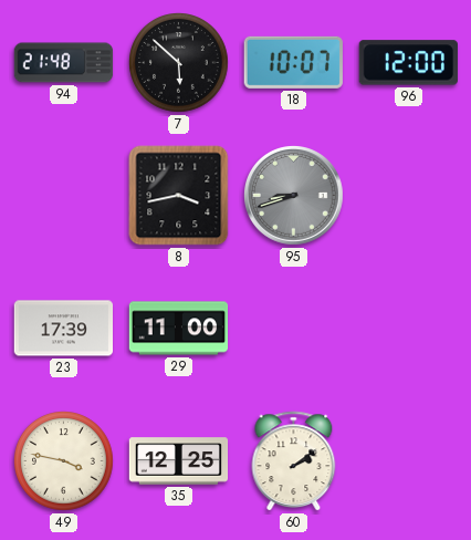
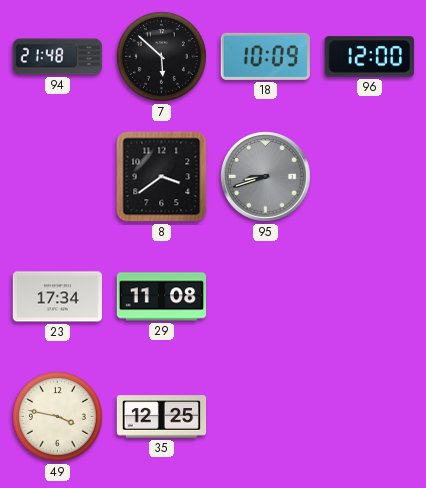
18: 10:07 -> 10:09
8: 3:43 -> 3:39
23: 17:39 -> 17:34
29: 11:00 -> 11:08
60: 2:09 -> none
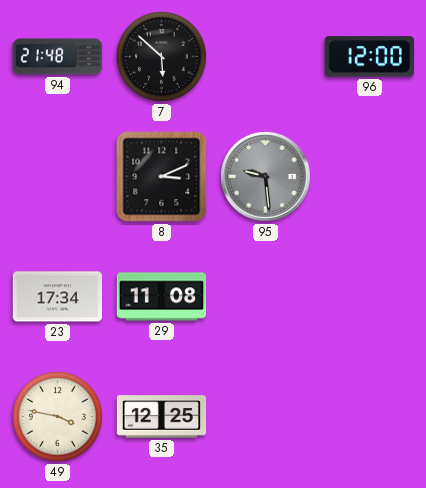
18: 10:09 -> none
8: 3:39 -> 3:11
95: 8:42 -> 9:29
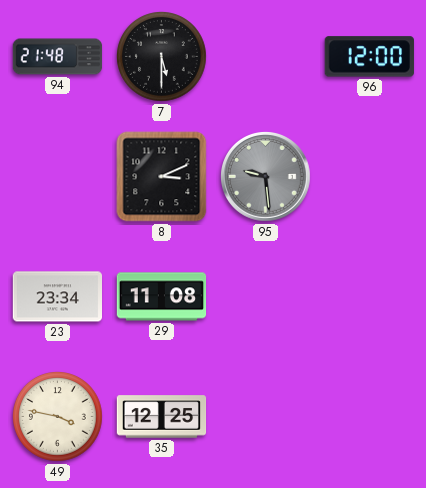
7: 5:52 -> 5:30
23: 17:34 -> 23:34
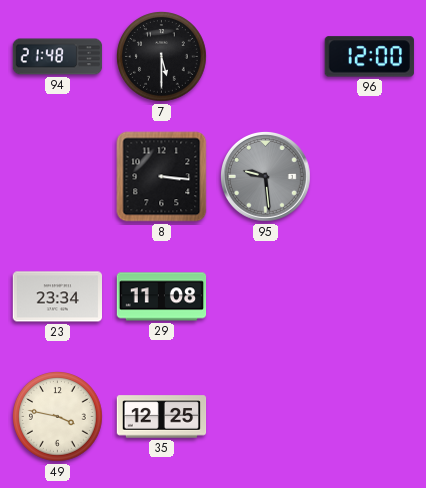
8: 3:11 -> 3:16
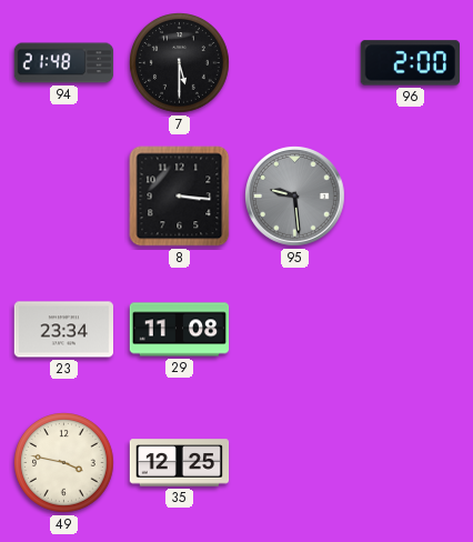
96: 12:00 -> 2:00
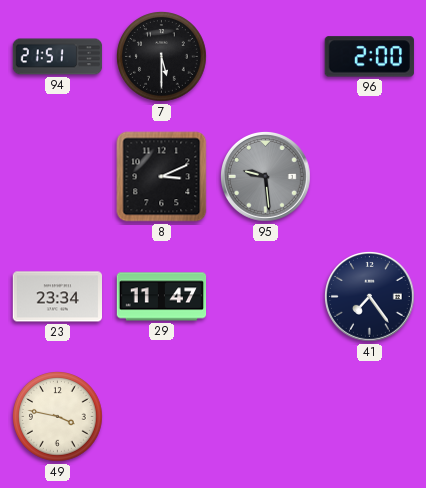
94: 21:48 -> 21:51
8: 3:16 -> 3:11
29: 11:08 -> 11:47
41: none -> 7:24
35: 12:25 -> none
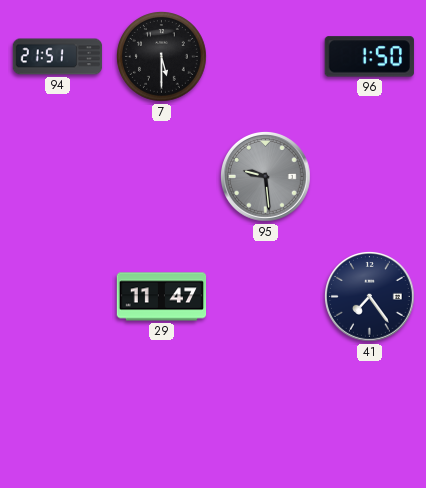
96: 2:00 -> 1:50
8: 3:11 -> none
23: 23:34 -> none
49: 3:47 -> none
